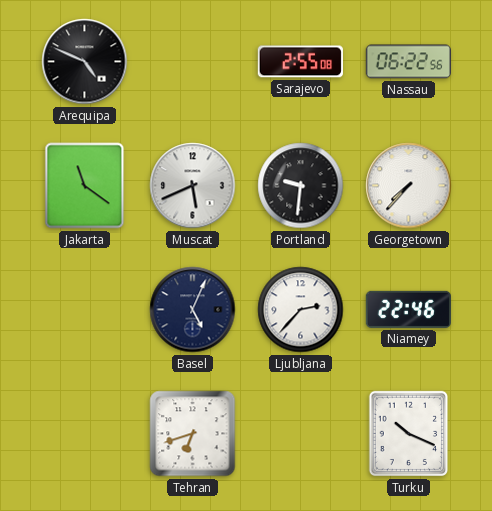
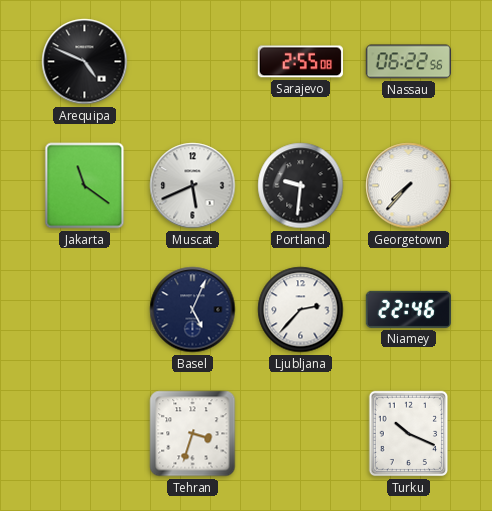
Tehran: 6:42 -> 3:33
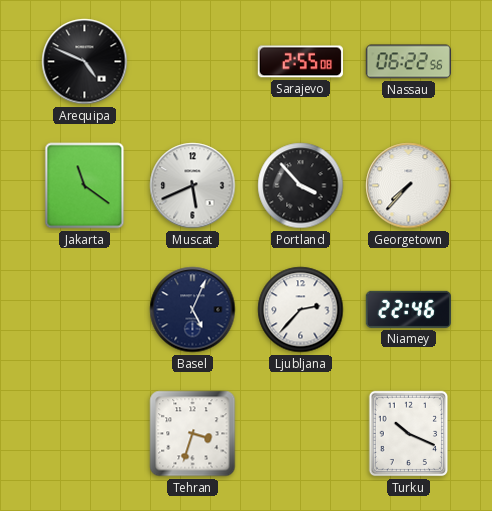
Portland: 9:31 -> 3:53
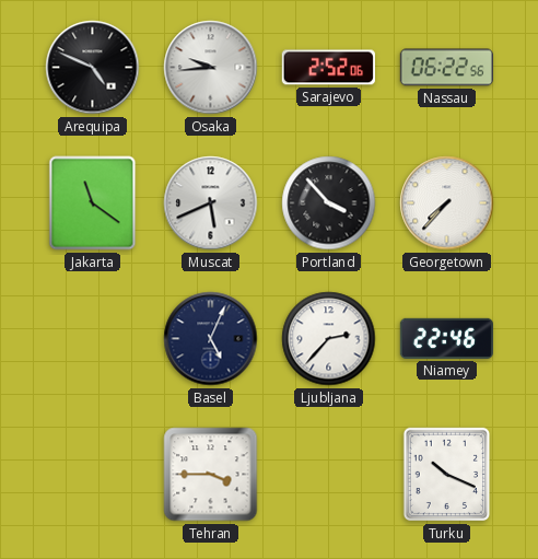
Osaka: none -> 9:44
Sarajevo: 2:55 -> 2:52
Tehran: 3:33 -> 3:45
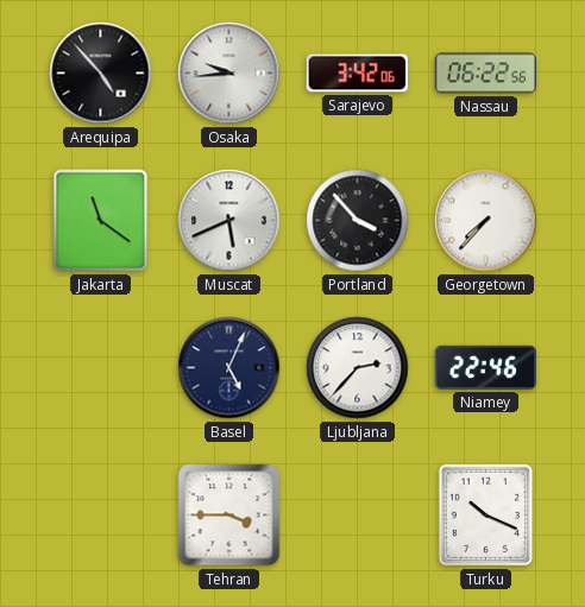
Arequipa: 4:49 -> 4:53
Sarajevo: 2:52 -> 3:42
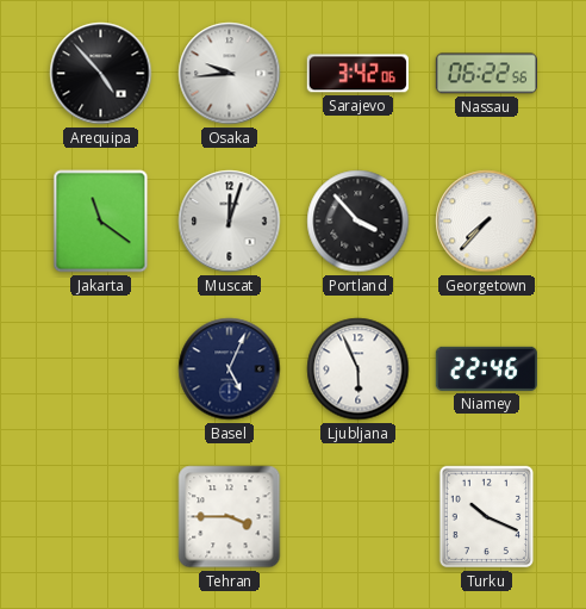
Muscat: 5:41 -> 12:03
Ljubljana: 2:37 -> 5:56
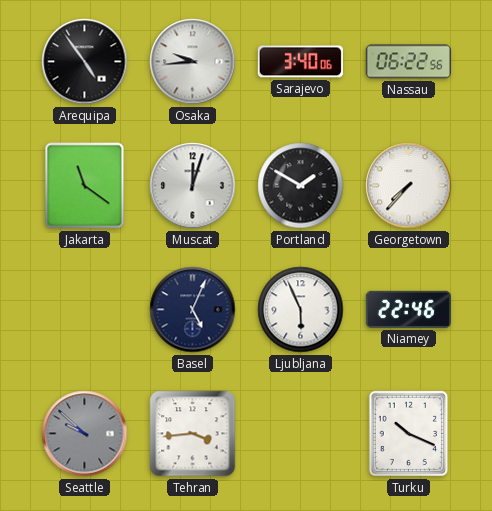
Arequipa: 4:53 -> 4:54
Sarajevo: 3:42 -> 3:40
Portland: 3:53 -> 1:50
Seattle: none -> 9:52
Tehran: 3:45 -> 3:44
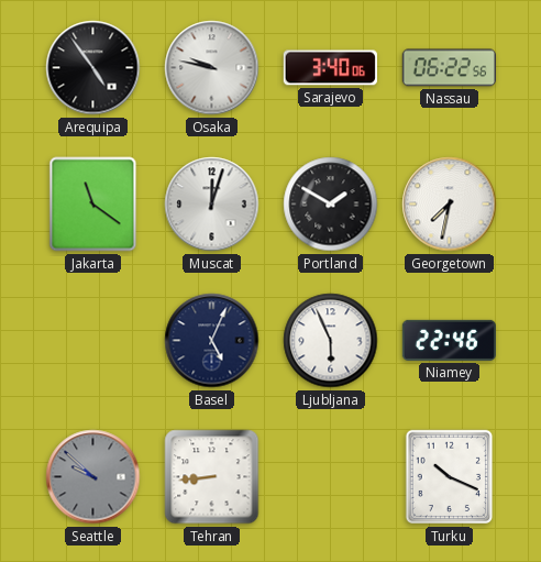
Osaka: 9:44 -> 9:47
Georgetown: 7:37 -> 7:32
Tehran: 3:44 -> 8:44
